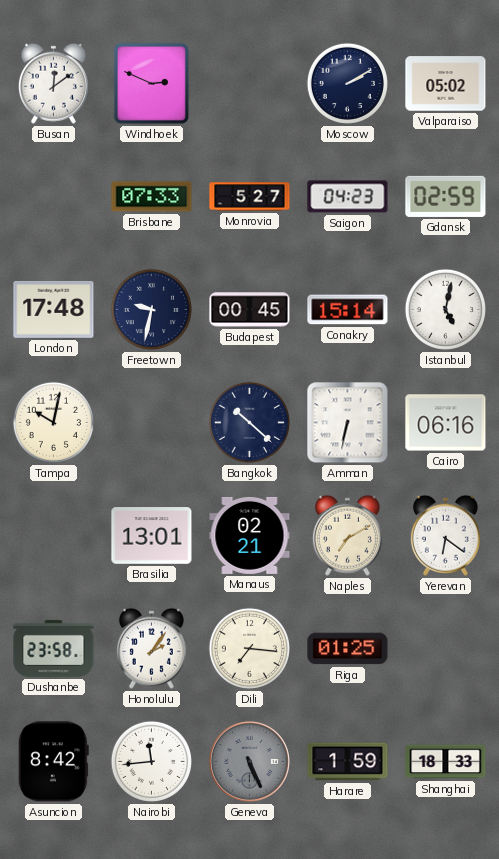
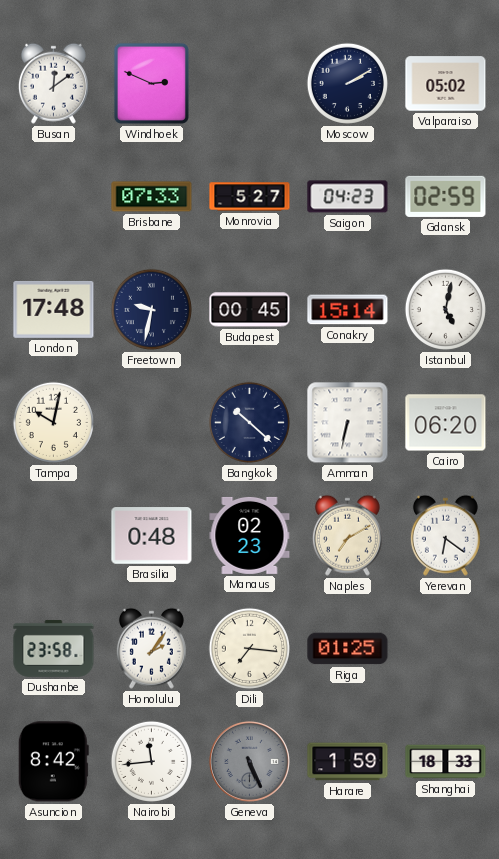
Cairo: 06:16 -> 06:20
Brasilia: 13:01 -> 0:48
Manaus: 02:21 -> 02:23
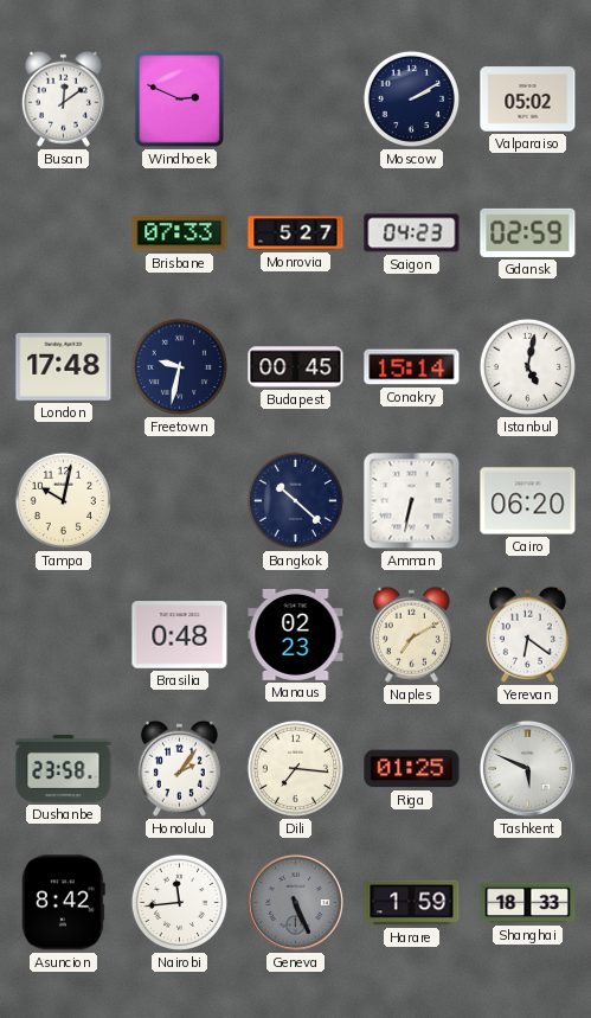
Tashkent: none -> 5:49
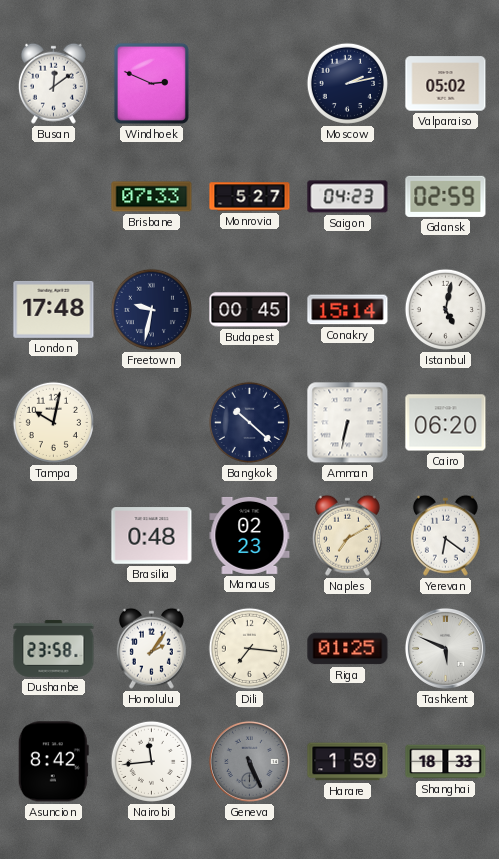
Moscow: 2:10 -> 2:13
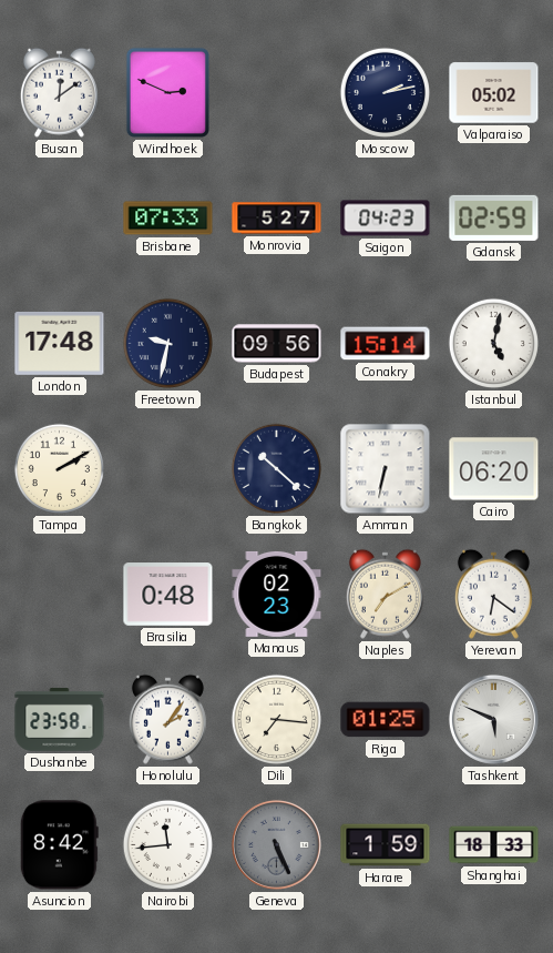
Budapest: 00:45 -> 09:56
Tampa: 10:02 -> 2:10
